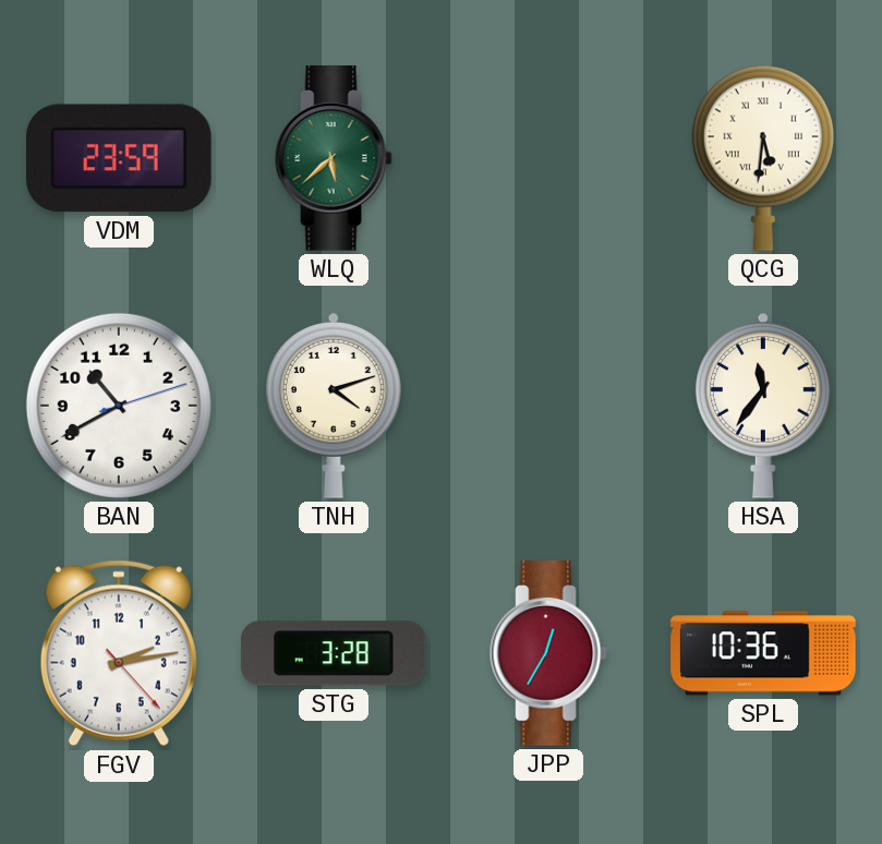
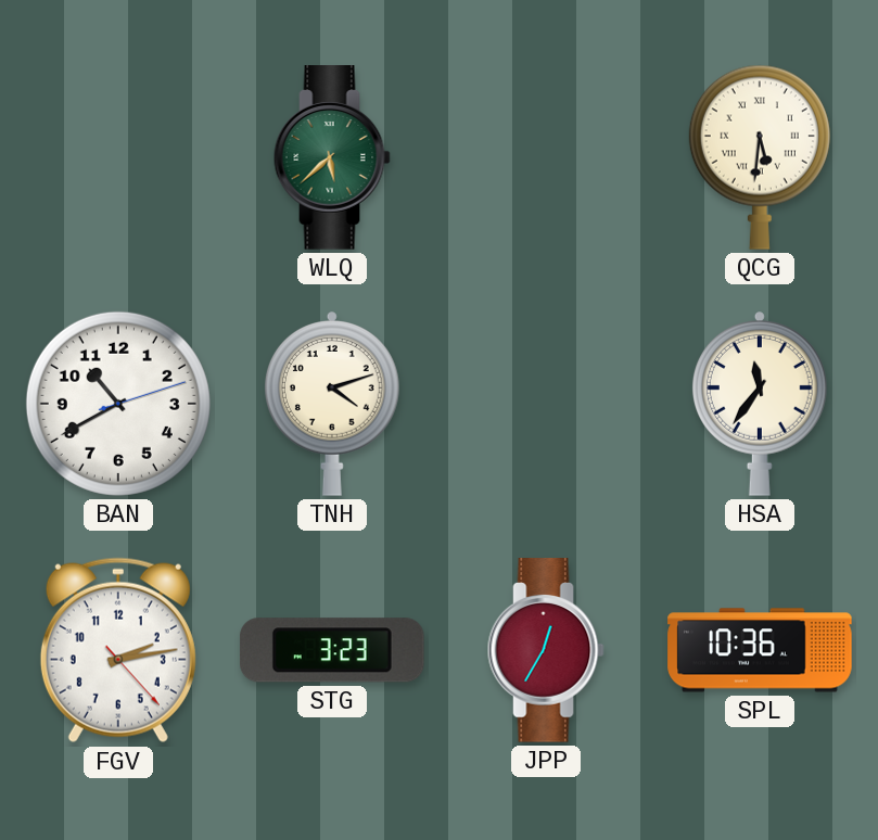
VDM: 23:59 -> none
STG: 3:28 -> 3:23
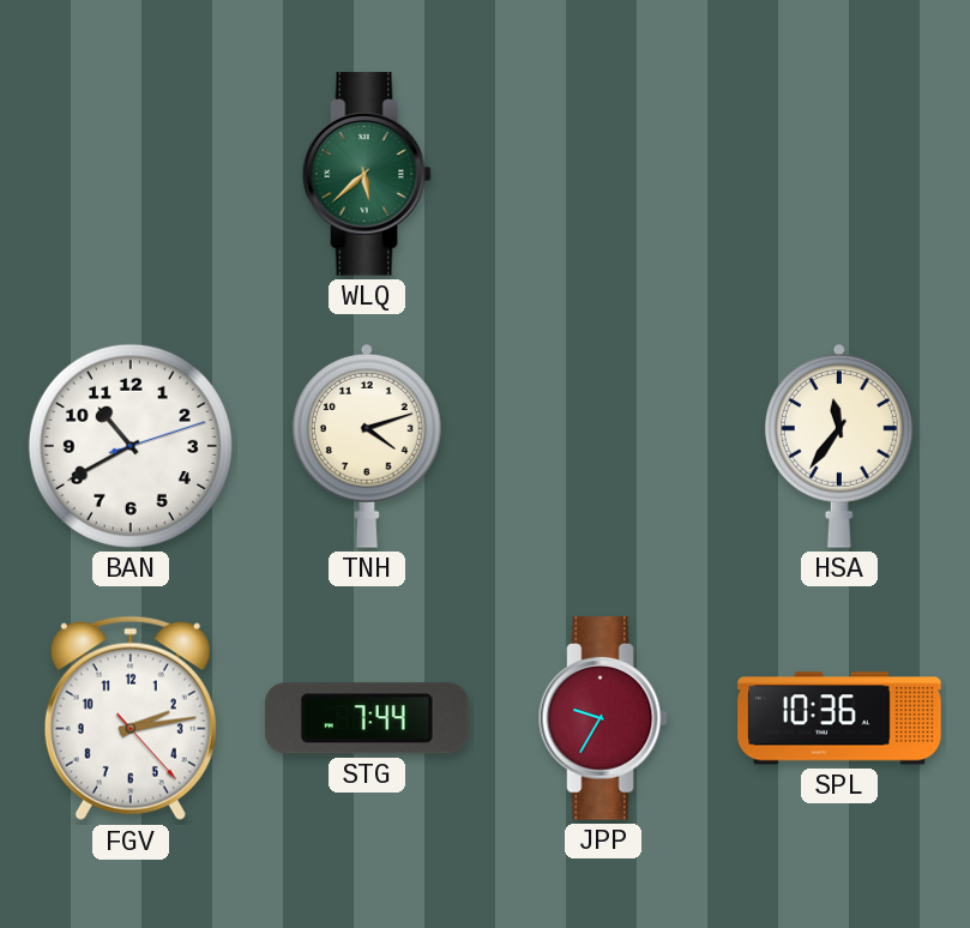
QCG: 5:31 -> none
STG: 3:23 -> 7:44
JPP: 12:35 -> 9:35
